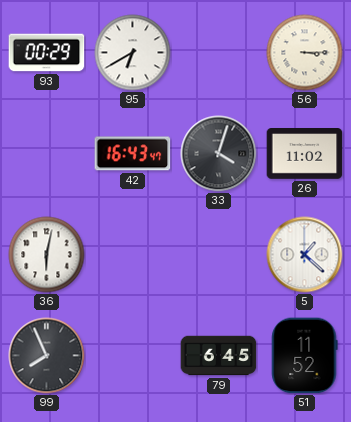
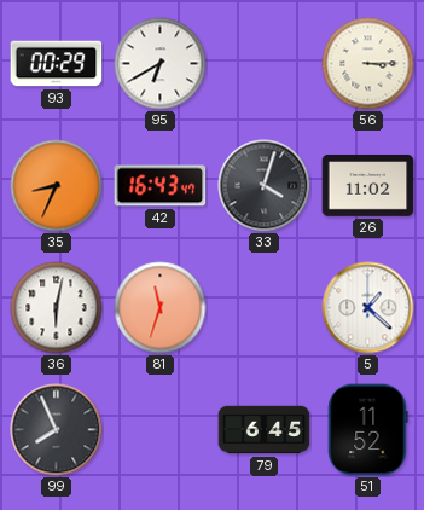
35: none -> 8:34
81: none -> 11:33
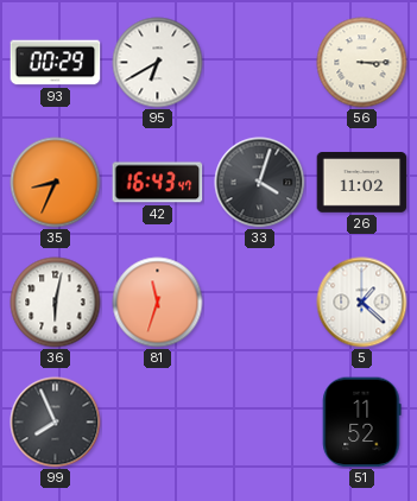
79: 6:45 -> none
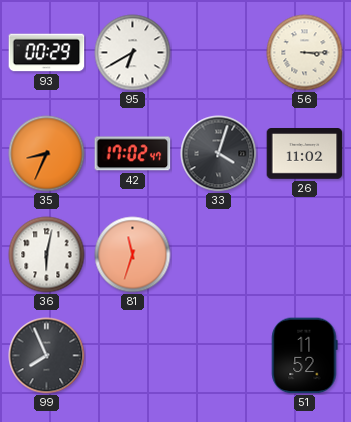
42: 16:43 -> 17:02
5: 1:22 -> none
